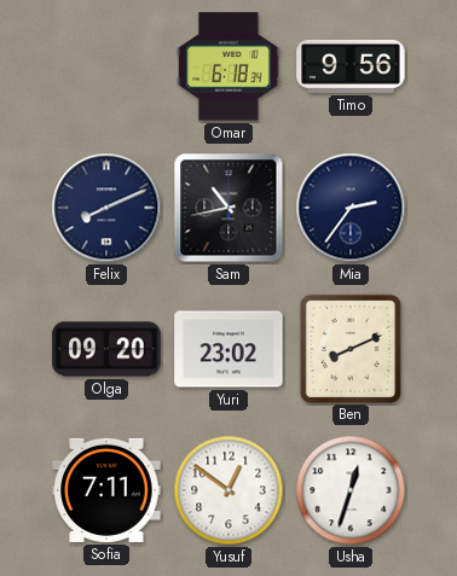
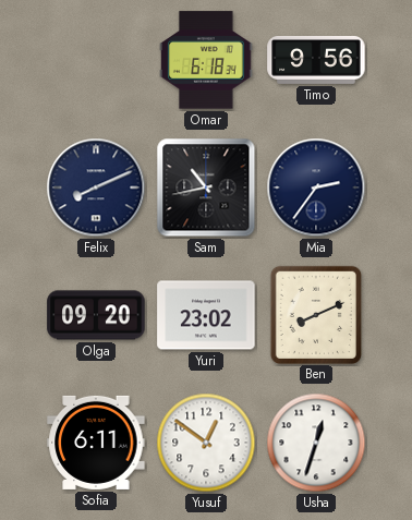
Sofia: 7:11 -> 6:11
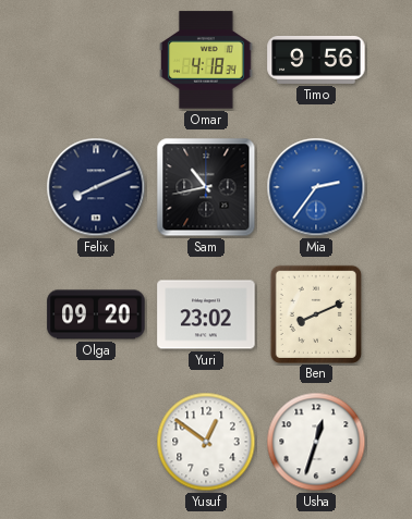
Omar: 6:18 -> 4:18
Mia dial: navy -> blue
Sofia: 6:11 -> none
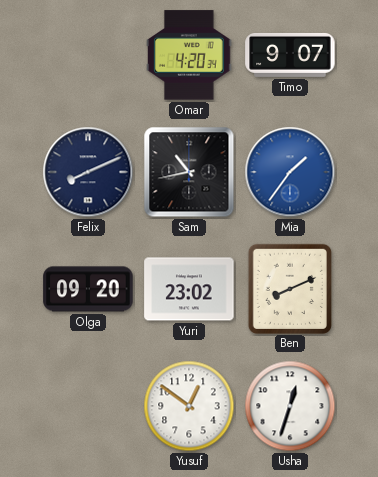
Omar: 4:18 -> 4:20
Timo: 9:56 -> 9:07
Mia: 2:36 -> 1:36
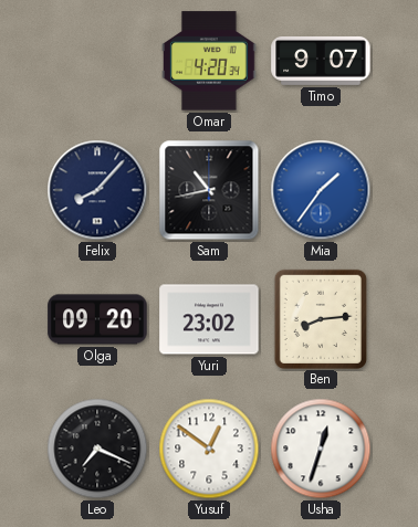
Felix: 8:11 -> 8:07
Ben: 8:11 -> 8:14
Leo: none -> 7:19
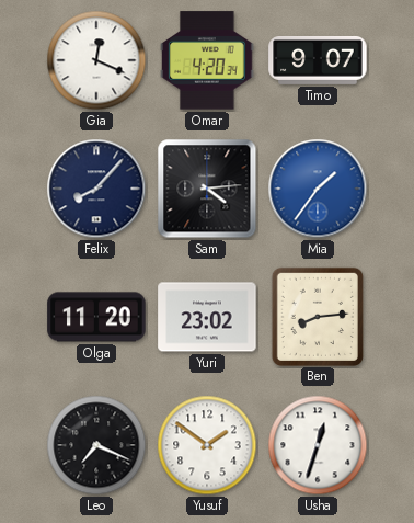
Gia: none -> 12:19
Sam: 10:43 -> 4:14
Olga: 09:20 -> 11:20
Yusuf: 12:51 -> 1:51
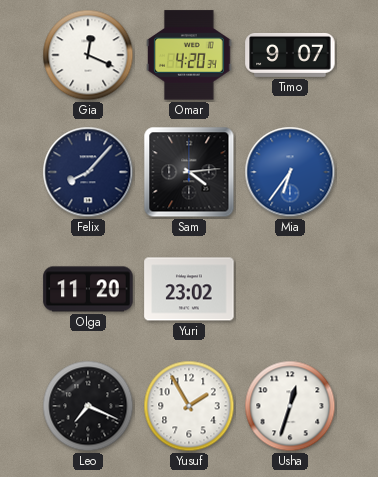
Mia: 1:36 -> 6:36
Ben: 8:14 -> none
Yusuf: 1:51 -> 1:55
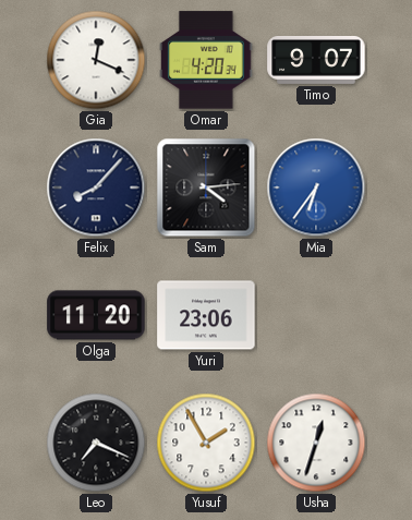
Yuri: 23:02 -> 23:06
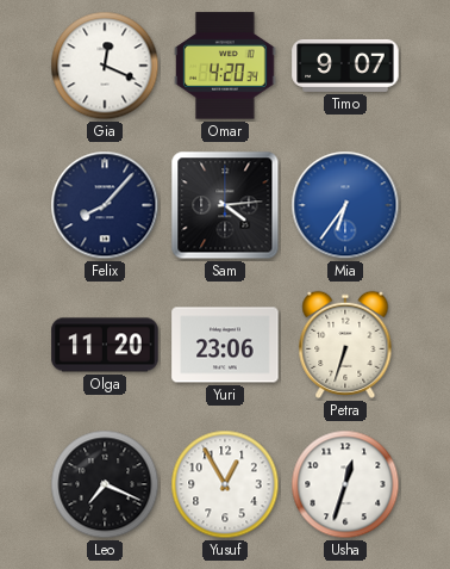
Petra: none -> 6:33
Yusuf: 1:55 -> 12:55
